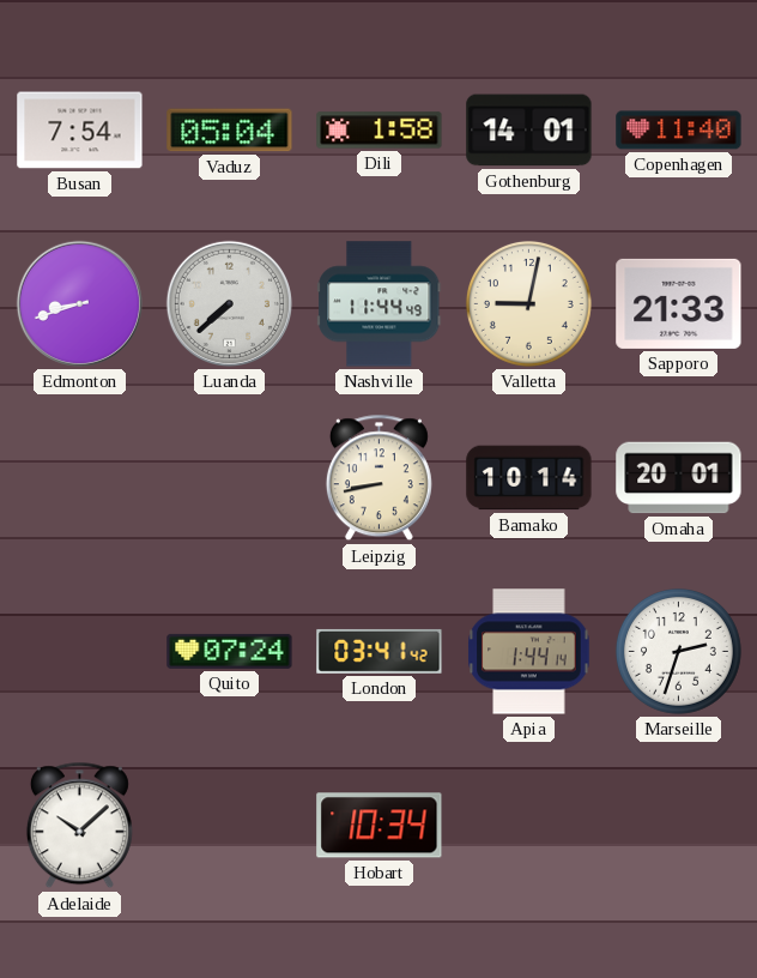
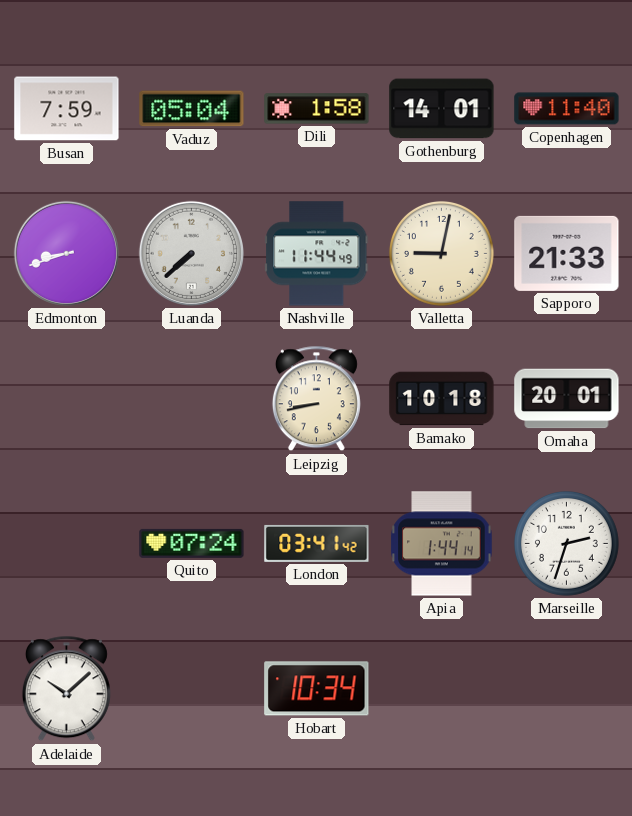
Busan: 7:54 -> 7:59
Bamako: 10:14 -> 10:18
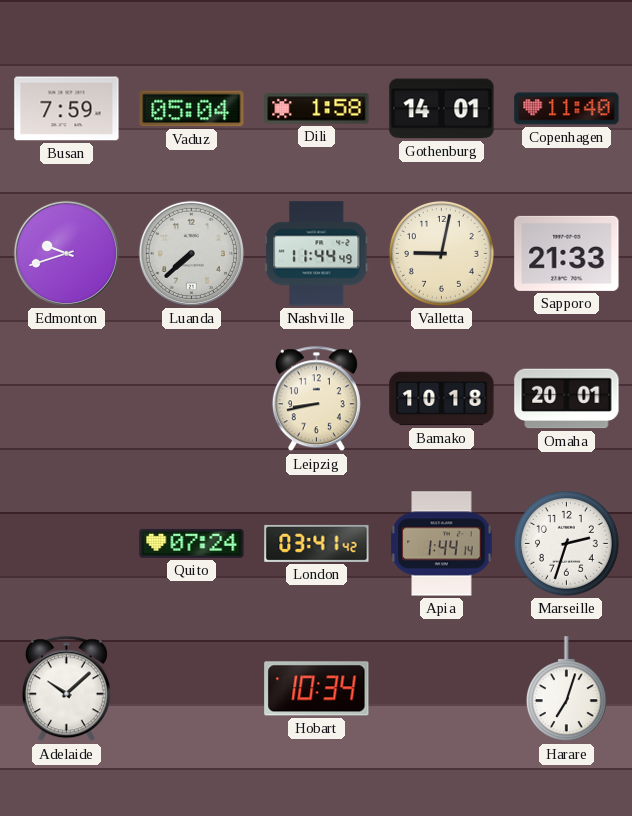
Edmonton: 8:42 -> 9:42
Harare: none -> 7:03
